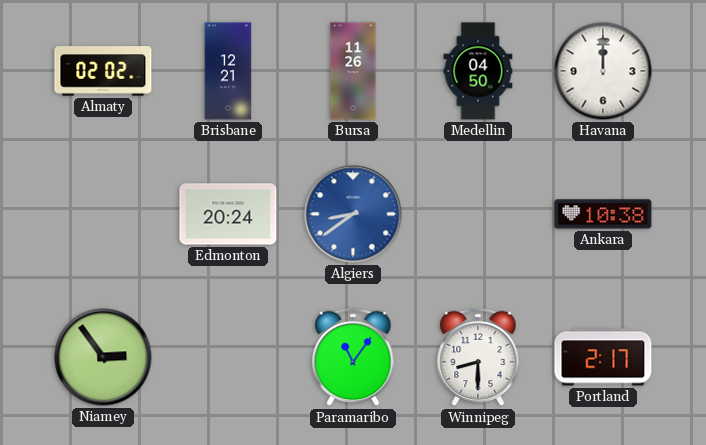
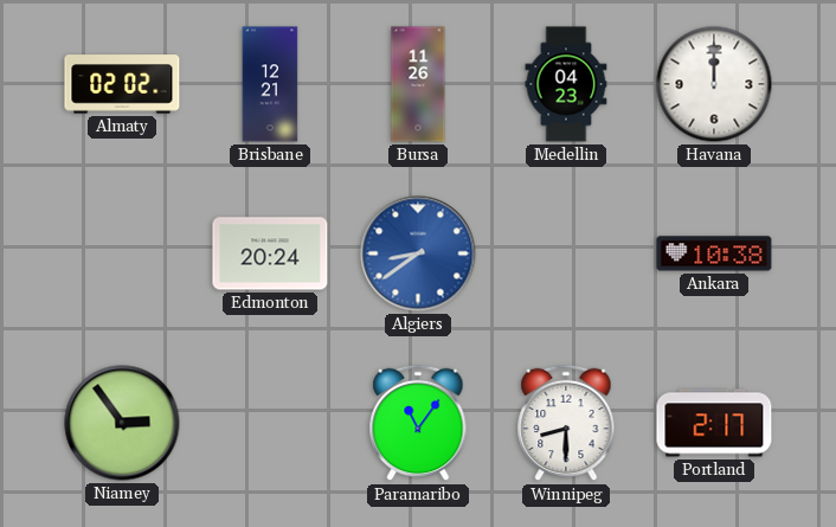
Medellin: 04:50 -> 04:23
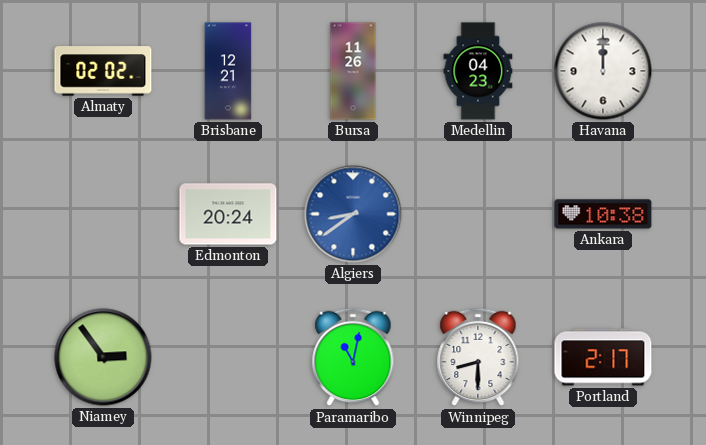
Paramaribo: 11:06 -> 11:02
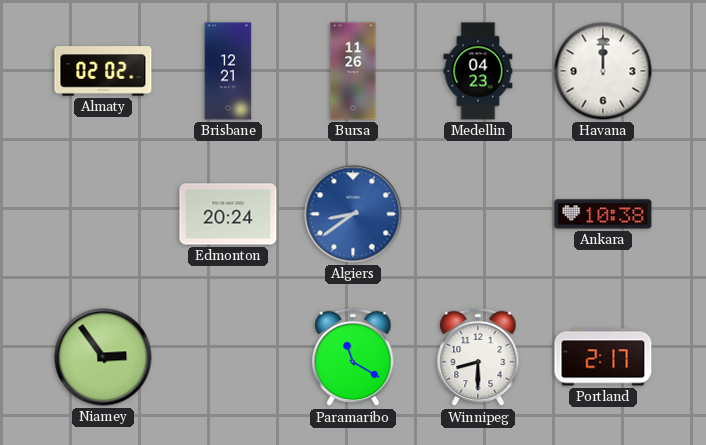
Paramaribo: 11:02 -> 11:20
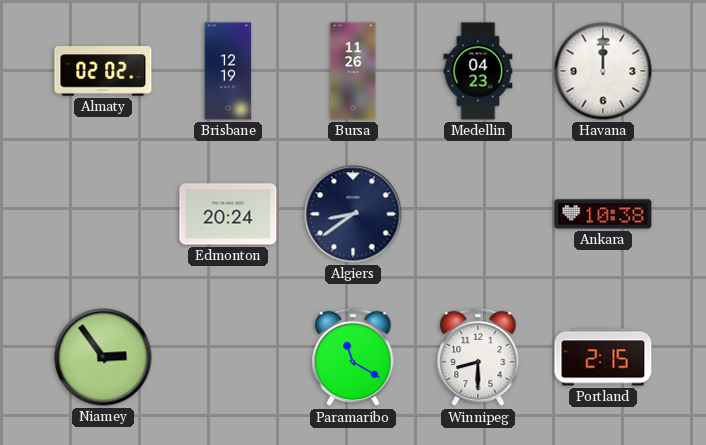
Brisbane: 12:21 -> 12:19
Algiers dial: blue -> navy
Portland: 2:17 -> 2:15
